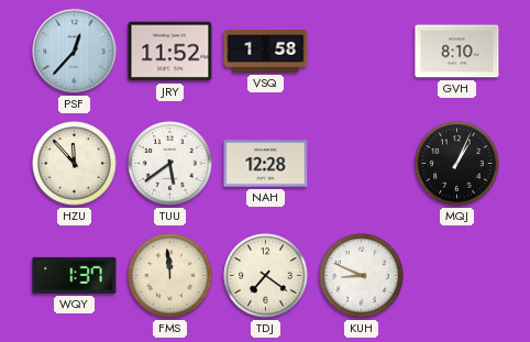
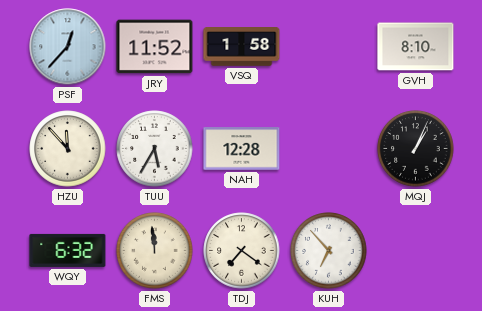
TUU: 5:39 -> 5:35
WQY: 1:37 -> 6:32
KUH: 8:49 -> 6:53
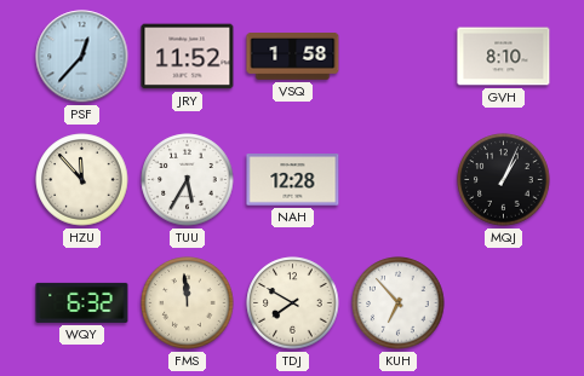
TDJ: 7:21 -> 7:50
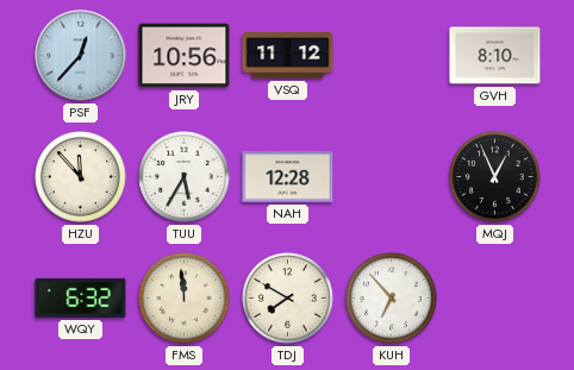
JRY: 11:52 -> 10:56
VSQ: 1:58 -> 11:12
MQJ: 1:04 -> 12:56
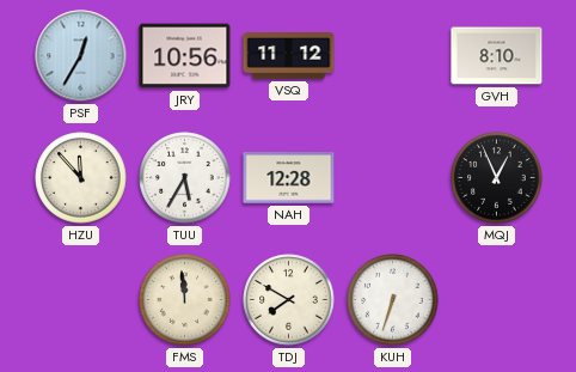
PSF: 12:37 -> 12:35
WQY: 6:32 -> none
KUH: 6:53 -> 6:33
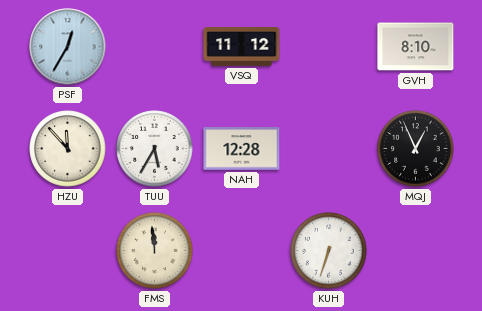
JRY: 10:56 -> none
TDJ: 7:50 -> none
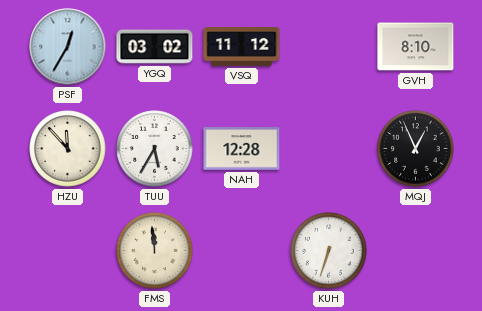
YGQ: none -> 03:02
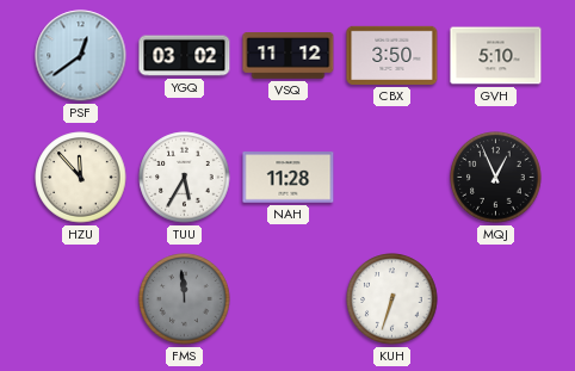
PSF: 12:35 -> 12:39
CBX: none -> 3:50
GVH: 8:10 -> 5:10
NAH: 12:28 -> 11:28
FMS dial: cream -> grey
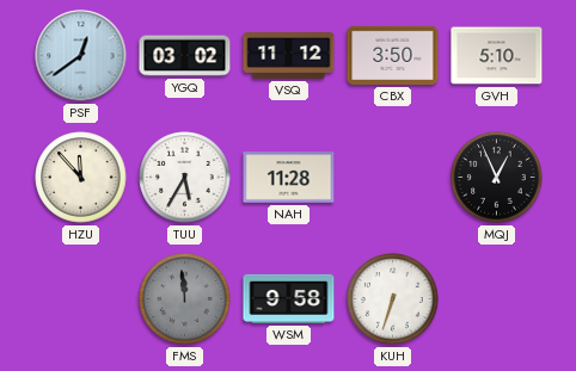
WSM: none -> 9:58
